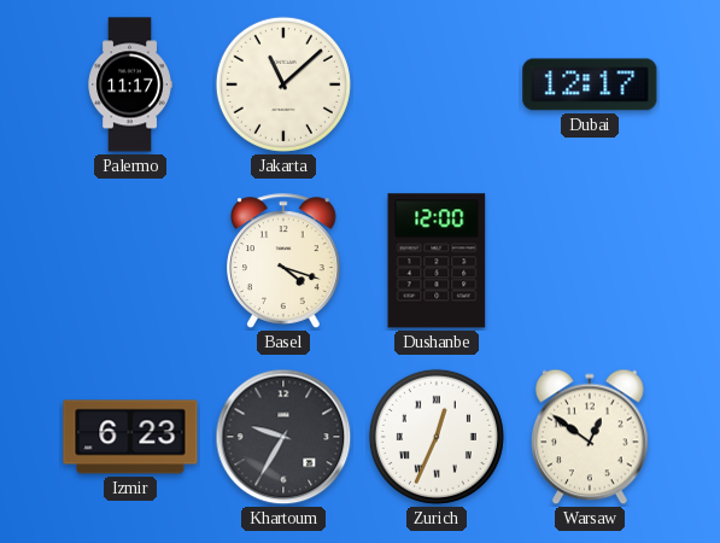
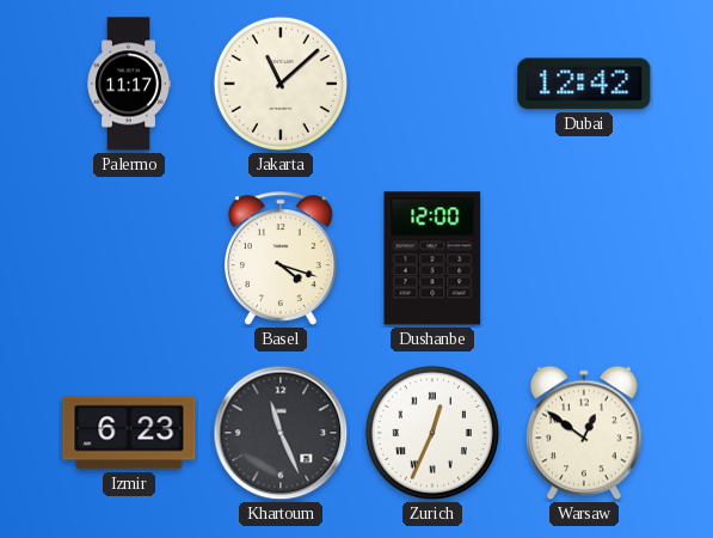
Dubai: 12:17 -> 12:42
Khartoum: 9:35 -> 11:26
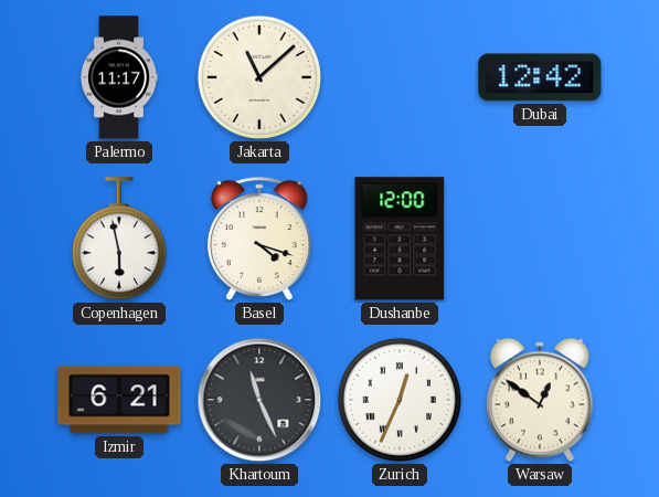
Copenhagen: none -> 5:58
Izmir: 6:23 -> 6:21
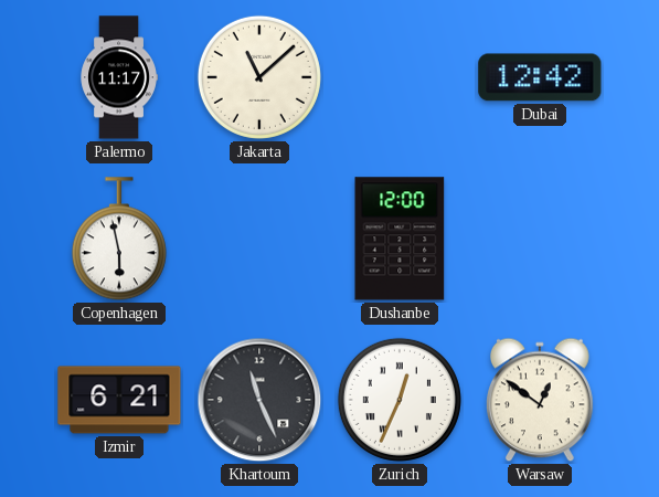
Basel: 4:18 -> none
